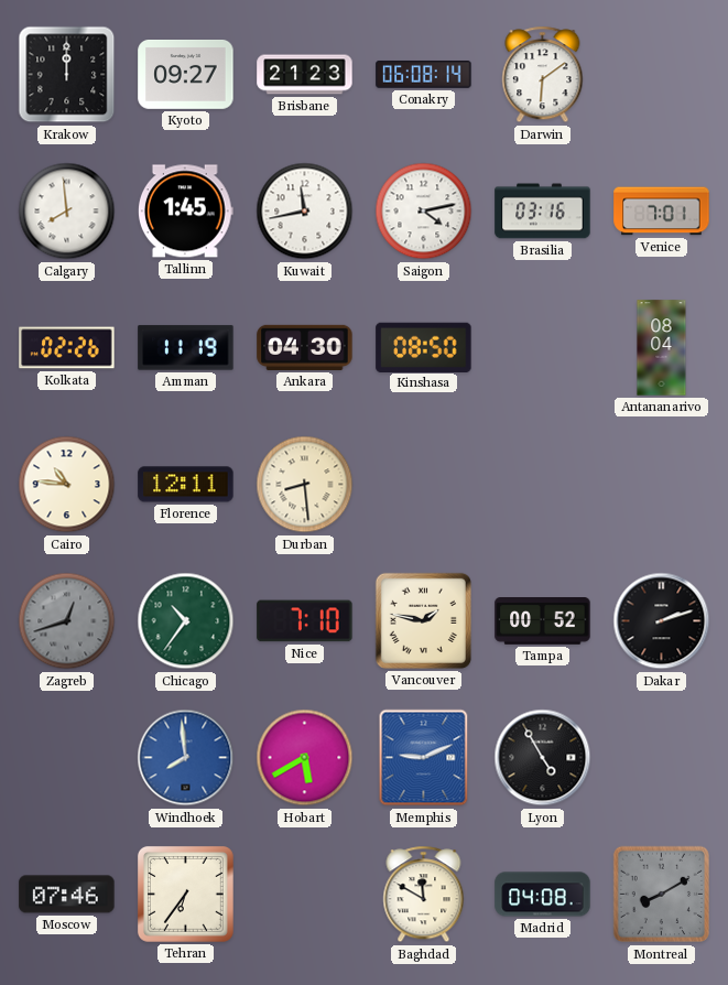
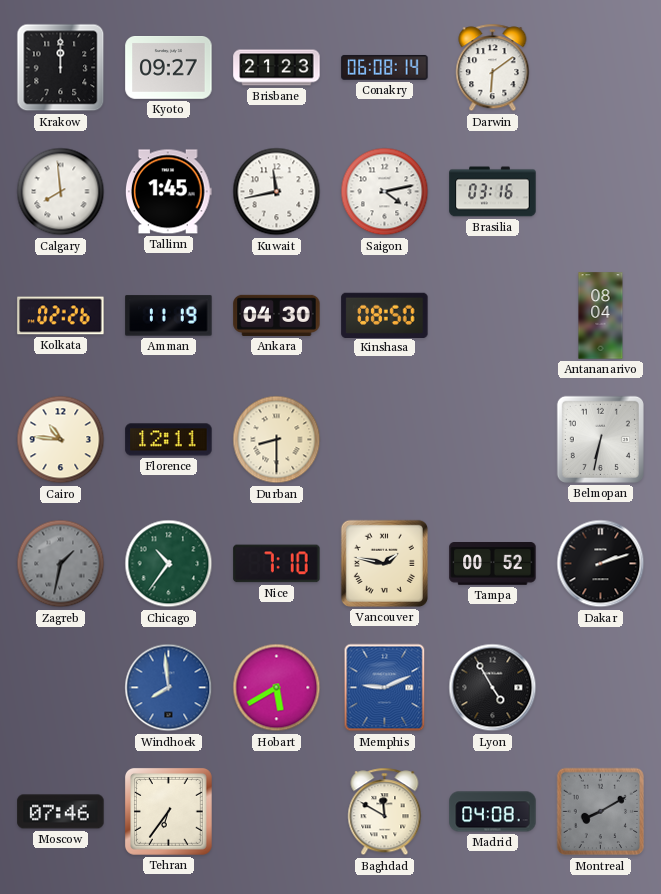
Venice: 7:01 -> none
Durban: 8:29 -> 8:30
Belmopan: none -> 6:32
Zagreb: 12:42 -> 1:32
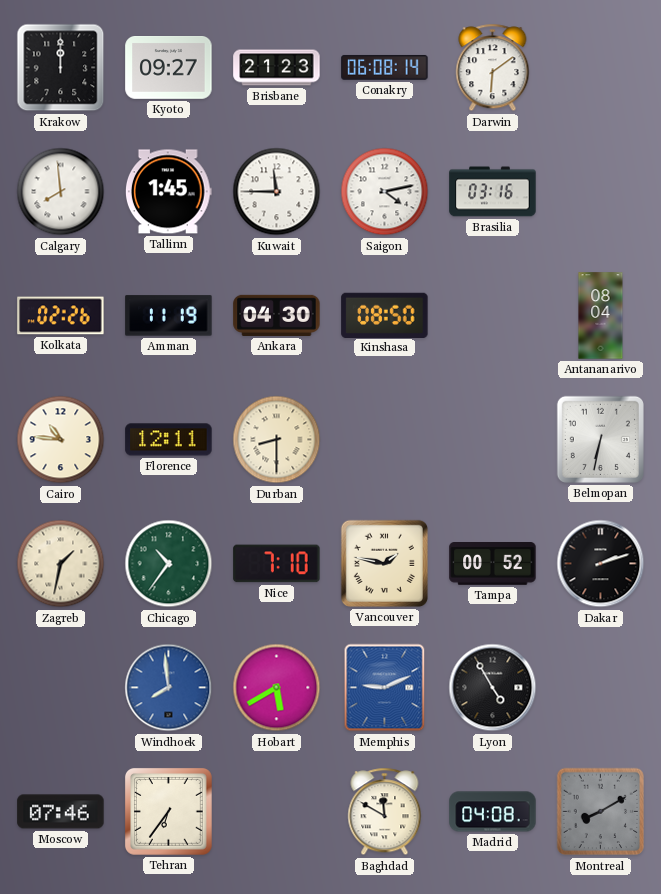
Kuwait: 11:43 -> 11:45
Zagreb dial: grey -> cream
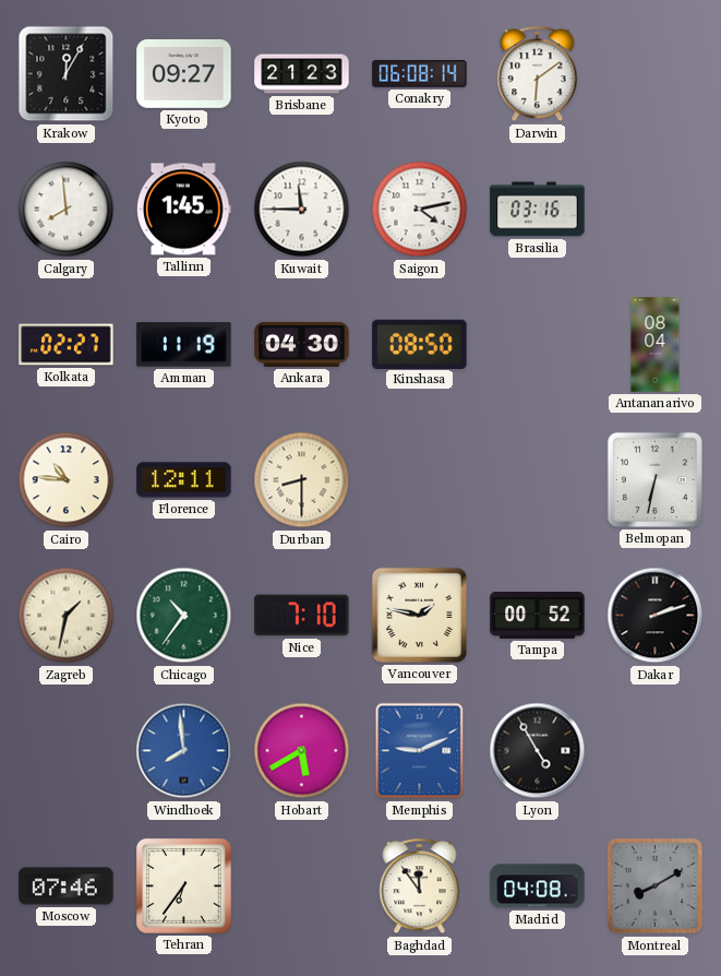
Krakow: 12:00 -> 12:05
Kolkata: 02:26 -> 02:27
Baghdad: 11:50 -> 11:54
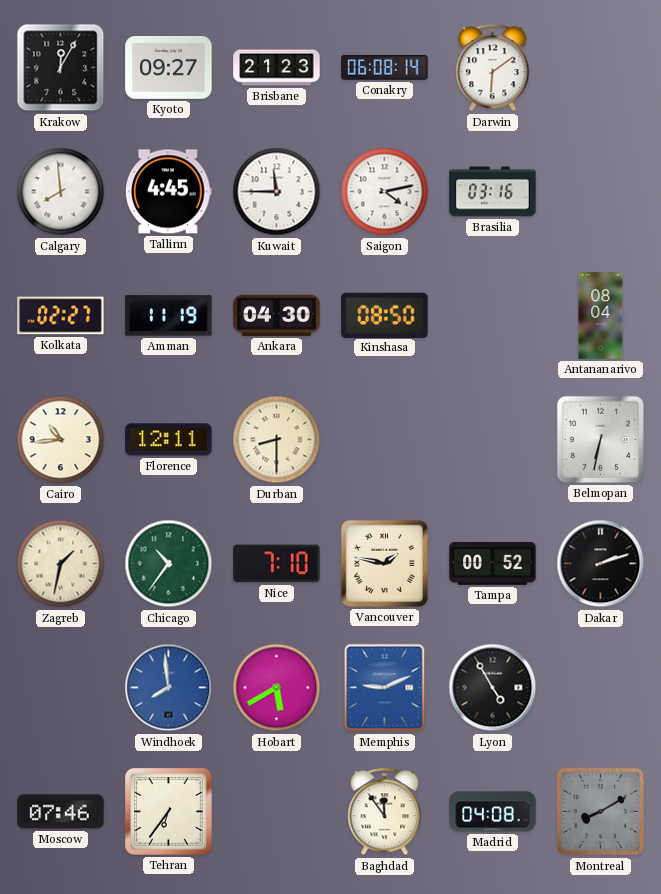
Tallinn: 1:45 -> 4:45
Cairo: 10:46 -> 10:44
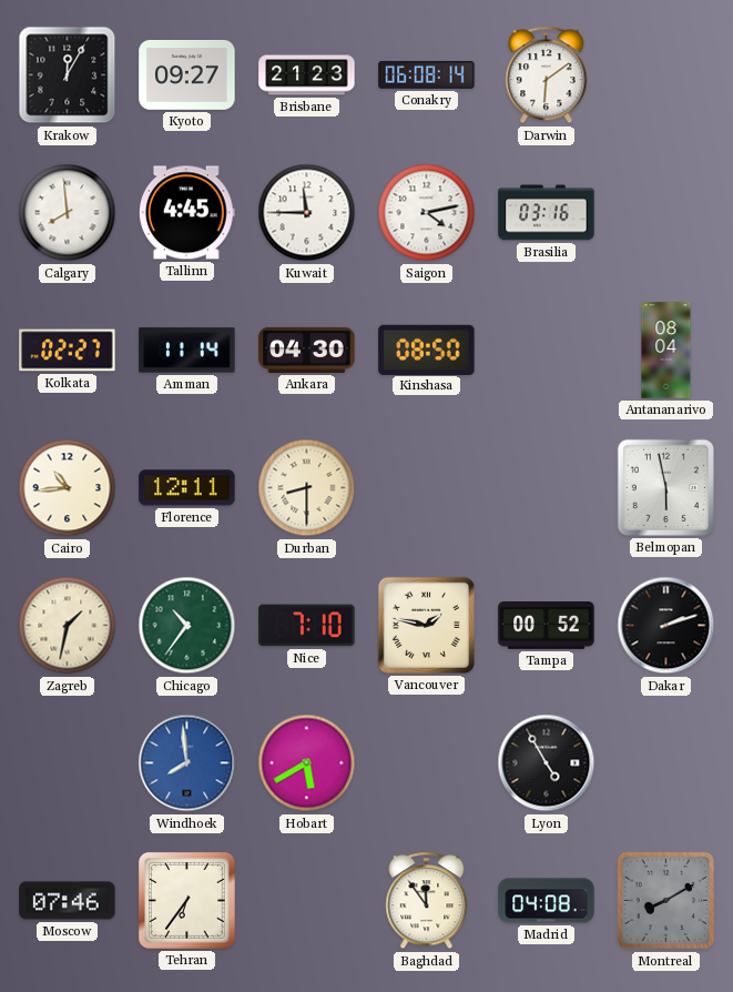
Amman: 11:19 -> 11:14
Belmopan: 6:32 -> 5:58
Memphis: 9:11 -> none
